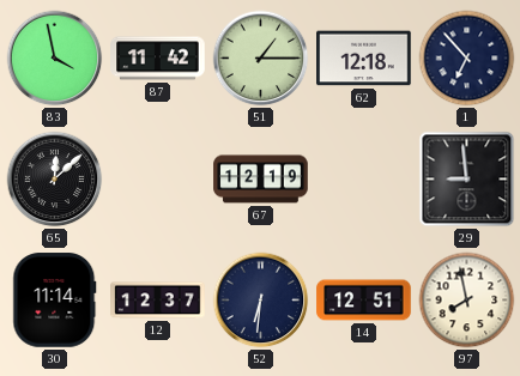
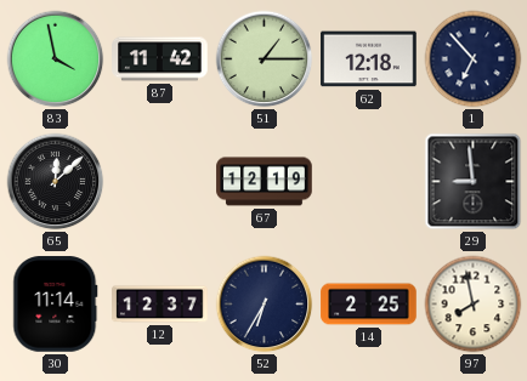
52: 6:31 -> 6:35
14: 12:51 -> 2:25
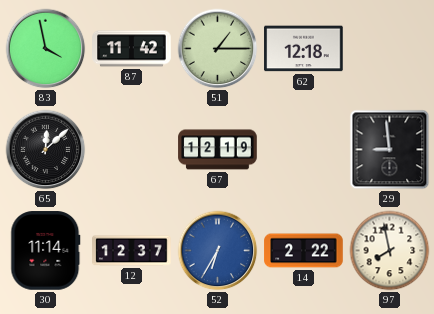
1: 6:53 -> none
52 dial: navy -> blue
14: 2:25 -> 2:22
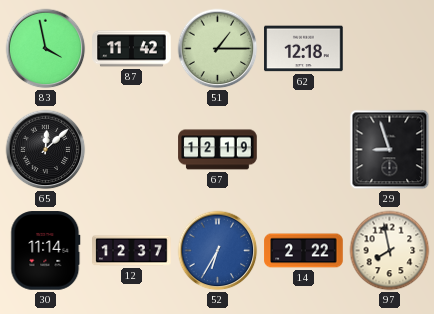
29: 8:59 -> 8:57
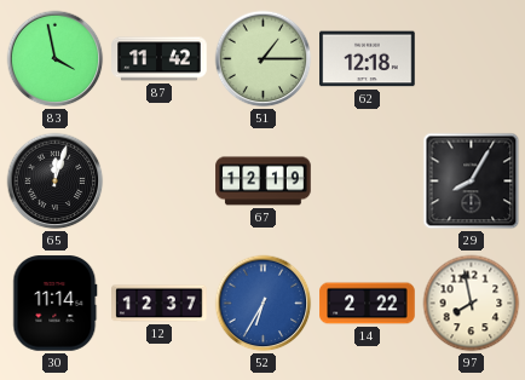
65: 12:08 -> 12:03
29: 8:57 -> 8:05
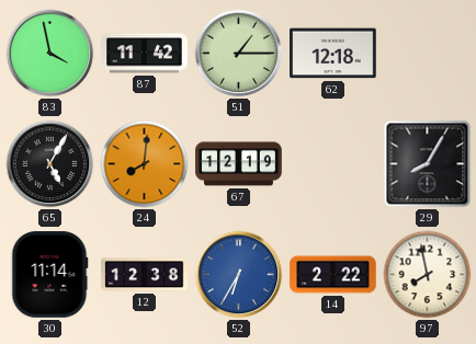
65: 12:03 -> 5:05
24: none -> 8:01
12: 12:37 -> 12:38
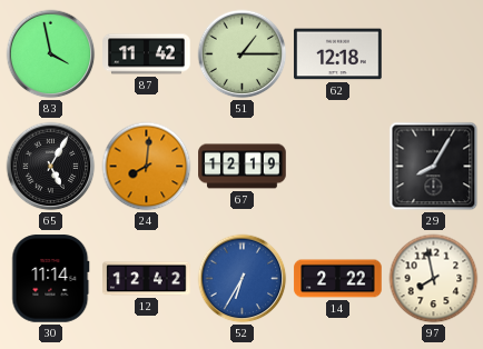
12: 12:38 -> 12:42
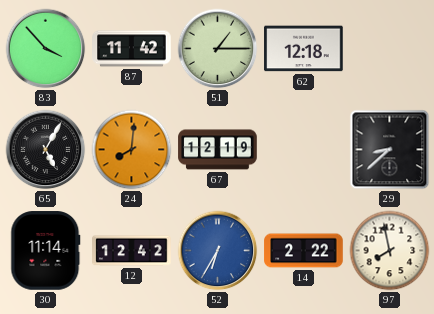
83: 3:58 -> 3:53
29: 8:05 -> 8:38
